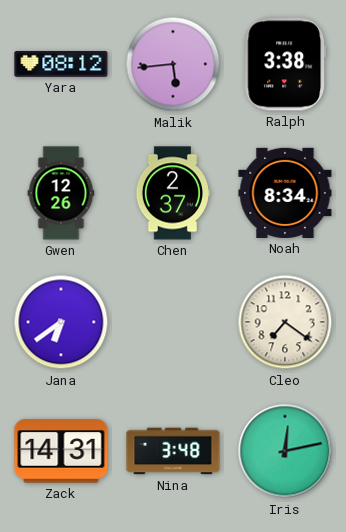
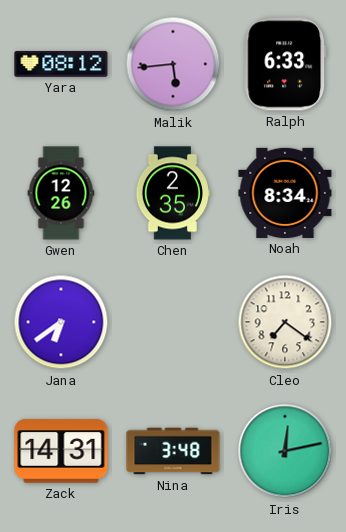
Ralph: 3:38 -> 6:33
Chen: 2:37 -> 2:35
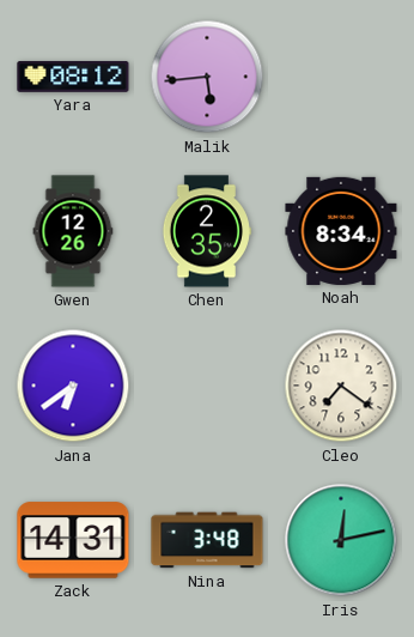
Ralph: 6:33 -> none
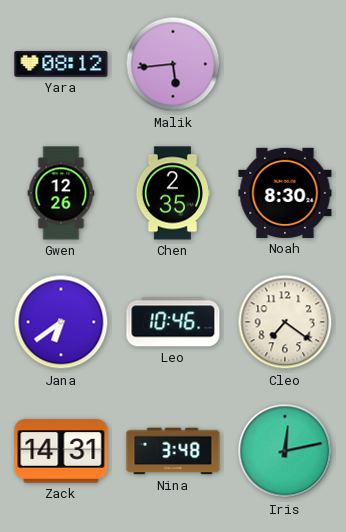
Noah: 8:34 -> 8:30
Leo: none -> 10:46
